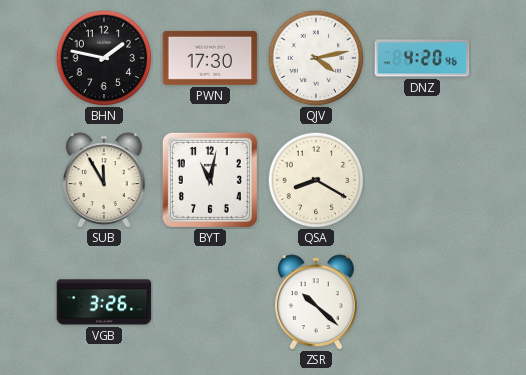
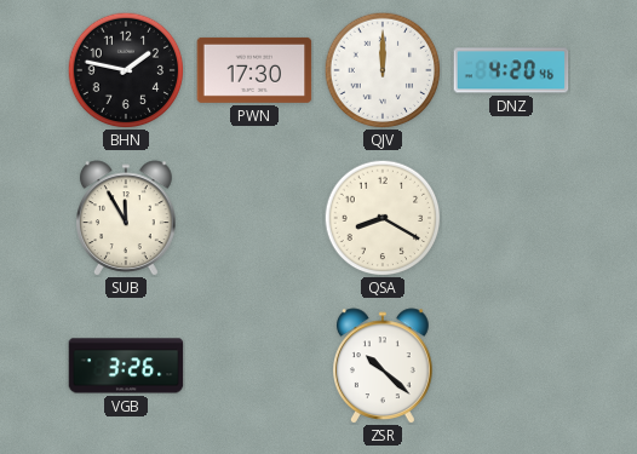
QJV: 4:13 -> 12:00
BYT: 11:02 -> none
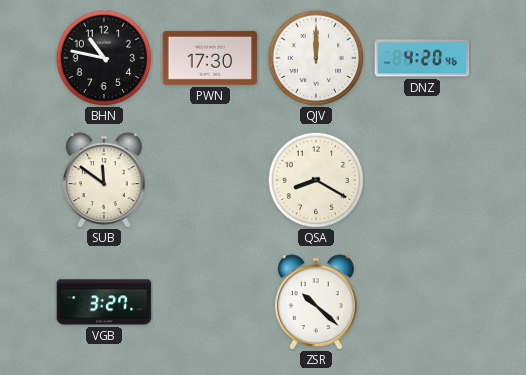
BHN: 1:47 -> 10:47
SUB: 11:55 -> 11:51
VGB: 3:26 -> 3:27
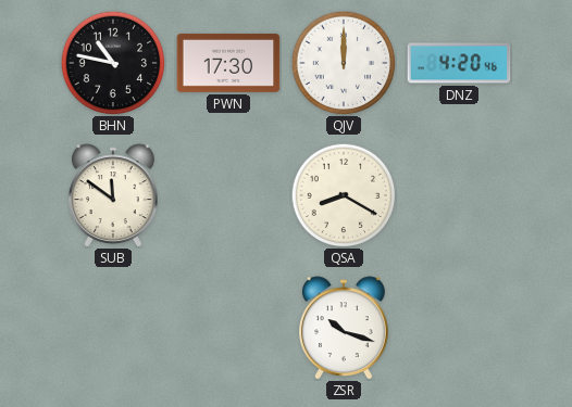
VGB: 3:27 -> none
ZSR: 10:22 -> 10:18
